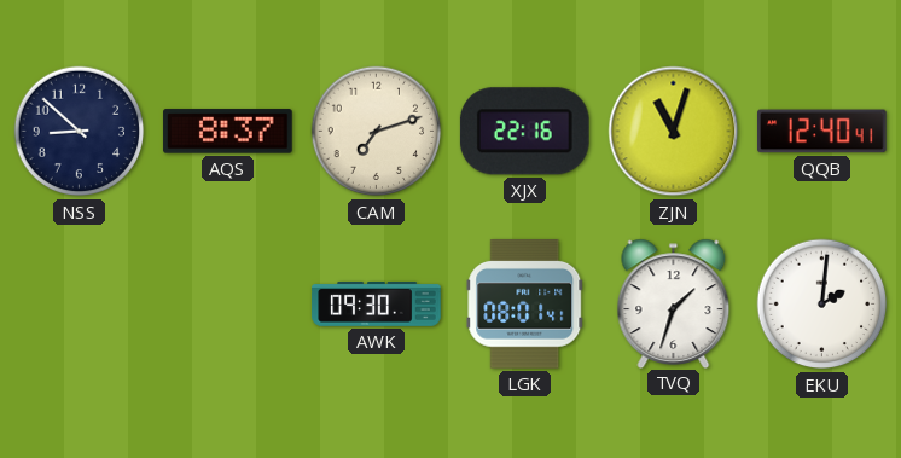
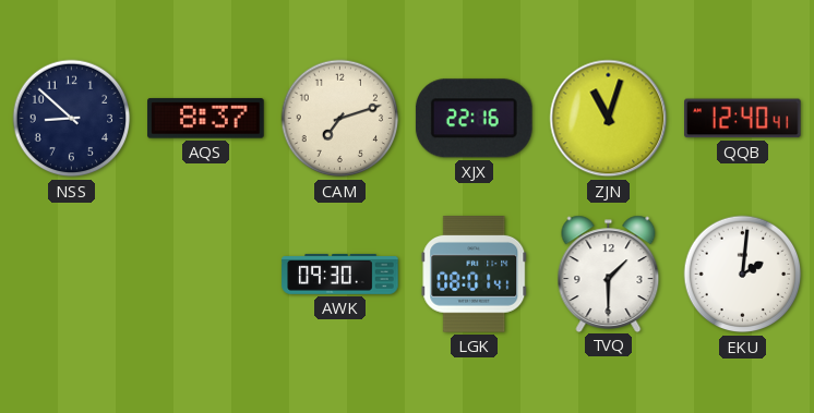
TVQ: 1:33 -> 1:30
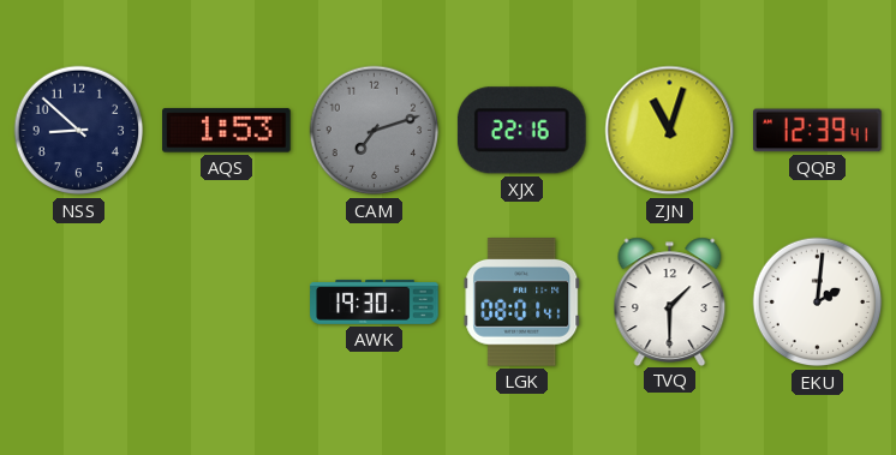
AQS: 8:37 -> 1:53
CAM dial: cream -> grey
QQB: 12:40 -> 12:39
AWK: 09:30 -> 19:30
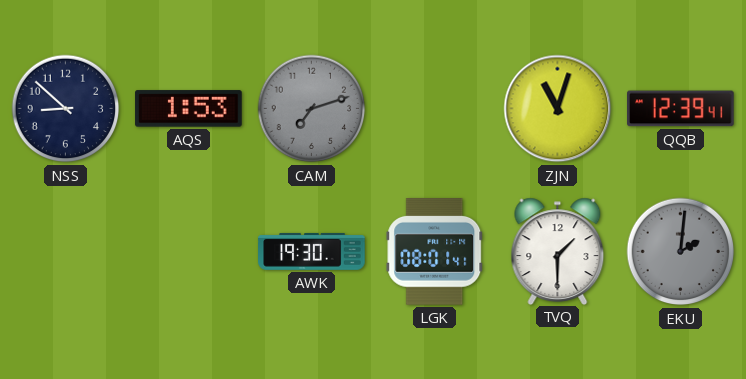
XJX: 22:16 -> none
EKU dial: white -> grey
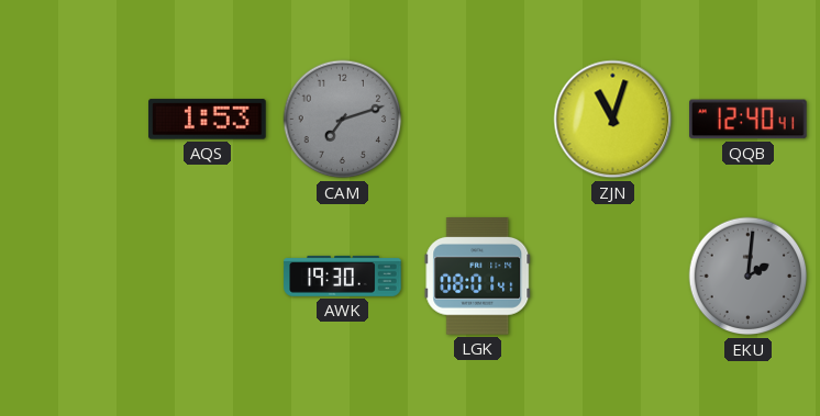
NSS: 8:52 -> none
QQB: 12:39 -> 12:40
TVQ: 1:30 -> none
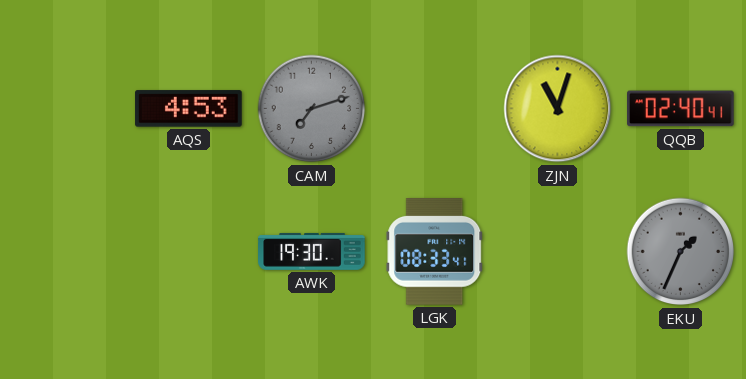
AQS: 1:53 -> 4:53
QQB: 12:40 -> 02:40
LGK: 08:01 -> 08:33
EKU: 2:01 -> 1:34
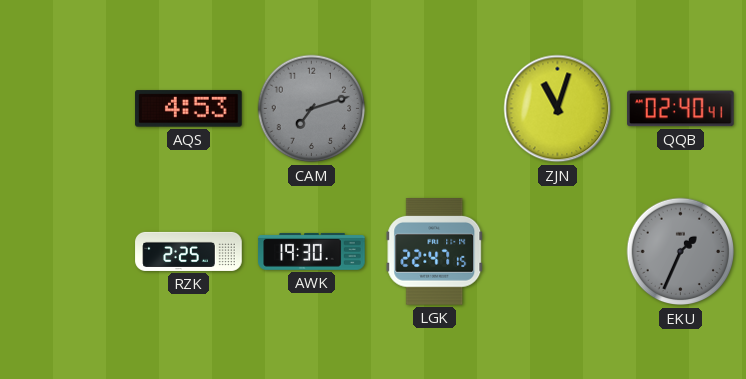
RZK: none -> 2:25
LGK: 08:33 -> 22:47
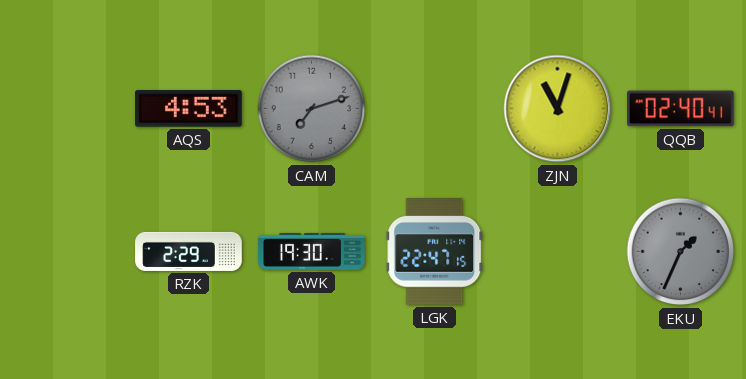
RZK: 2:25 -> 2:29
